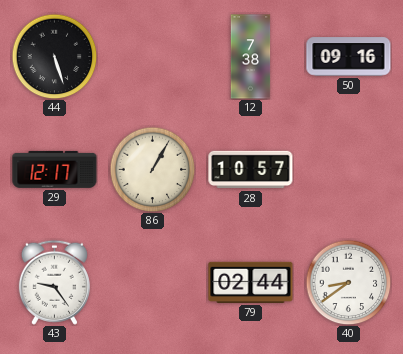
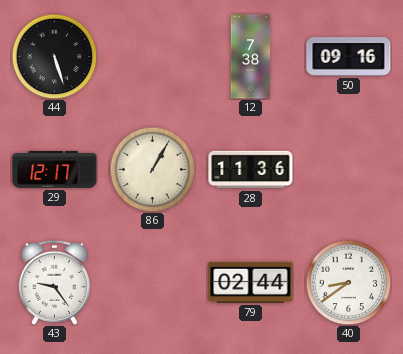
28: 10:57 -> 11:36
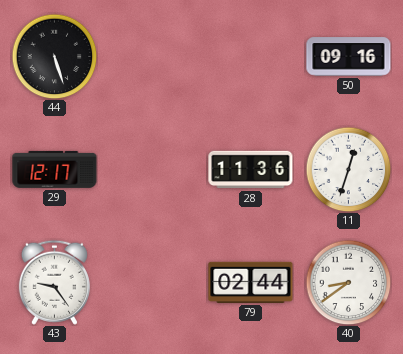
12: 7:38 -> none
86: 1:05 -> none
11: none -> 12:33
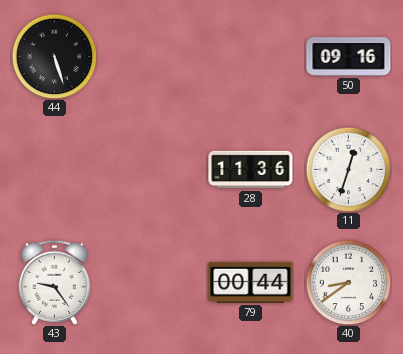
29: 12:17 -> none
79: 02:44 -> 00:44
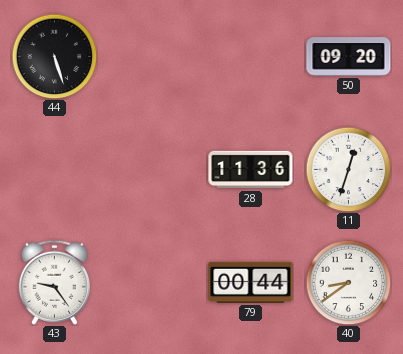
50: 09:16 -> 09:20
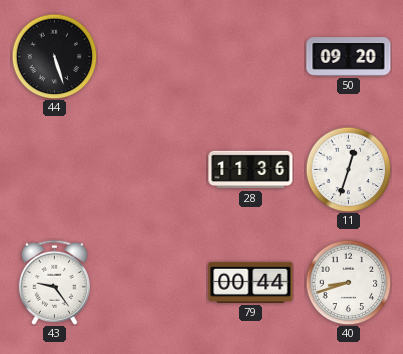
40: 8:39 -> 8:42
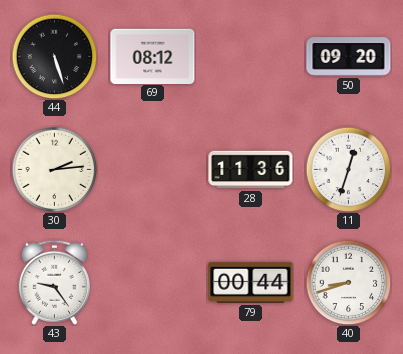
69: none -> 08:12
30: none -> 2:14
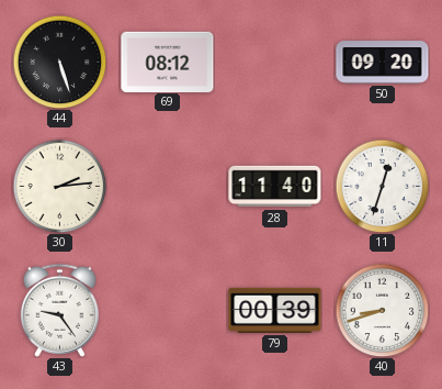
28: 11:36 -> 11:40
79: 00:44 -> 00:39
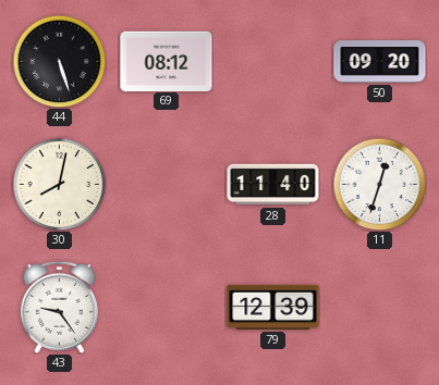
30: 2:14 -> 8:02
79: 00:39 -> 12:39
40: 8:42 -> none
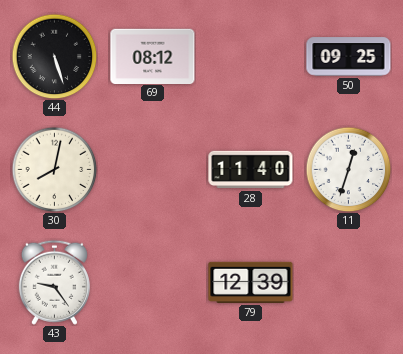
50: 09:20 -> 09:25
